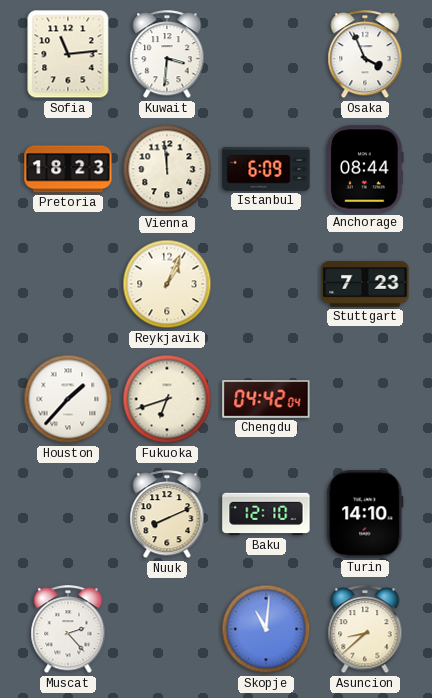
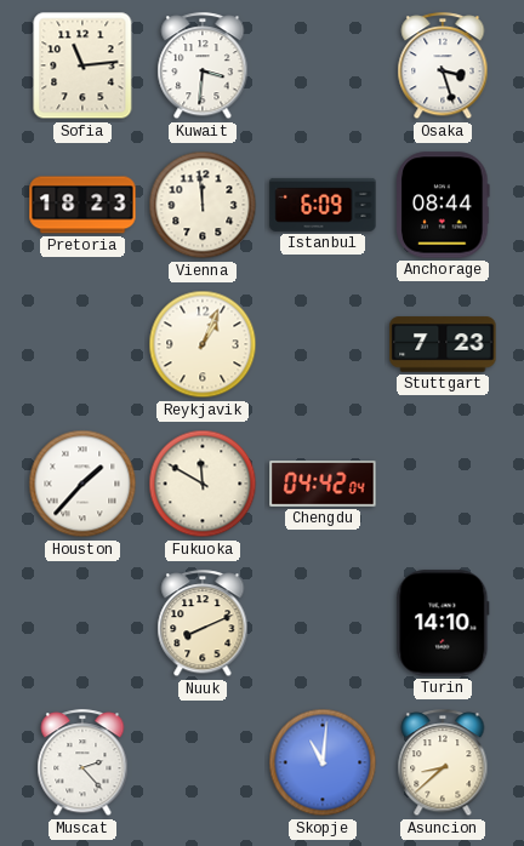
Osaka: 3:56 -> 3:27
Fukuoka: 6:42 -> 11:50
Baku: 12:10 -> none
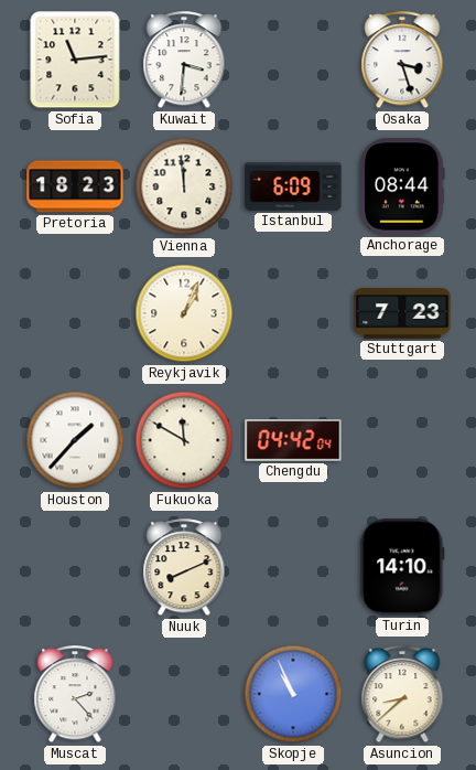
Skopje: 11:01 -> 10:56
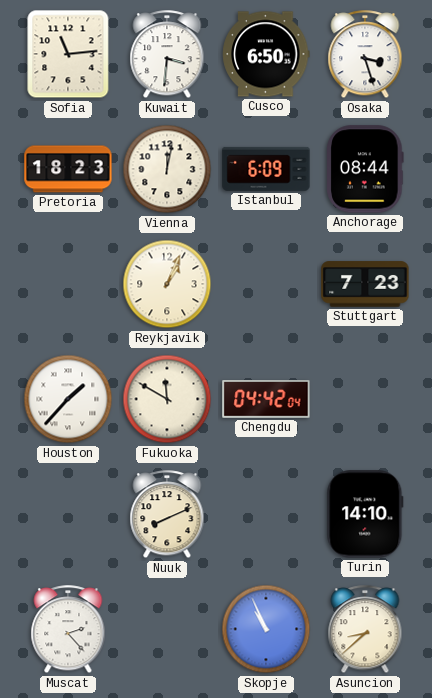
Cusco: none -> 6:50
Vienna: 11:59 -> 12:02
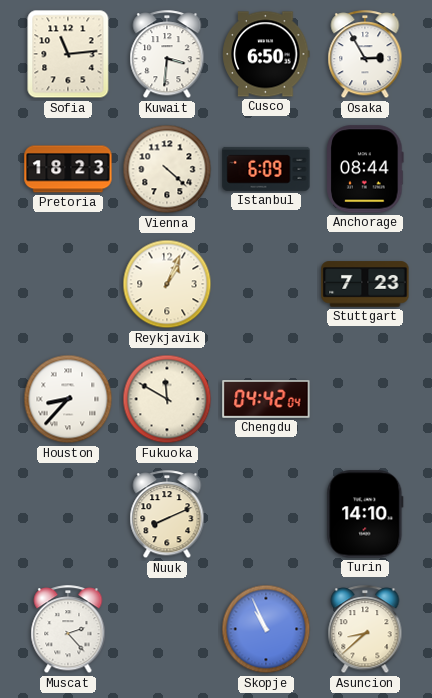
Osaka: 3:27 -> 2:55
Vienna: 12:02 -> 4:22
Houston: 1:37 -> 8:37
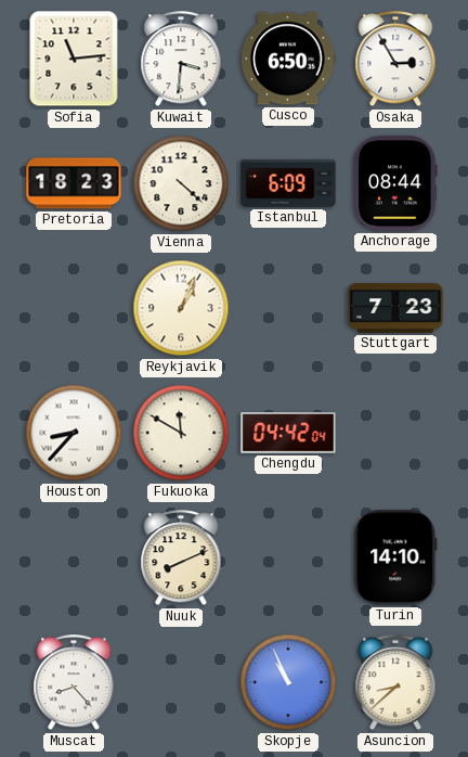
Muscat: 2:23 -> 8:23
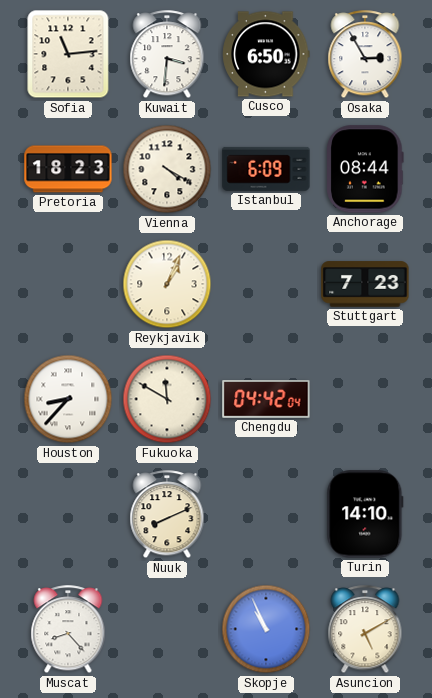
Vienna: 4:22 -> 4:20
Asuncion: 8:38 -> 5:10
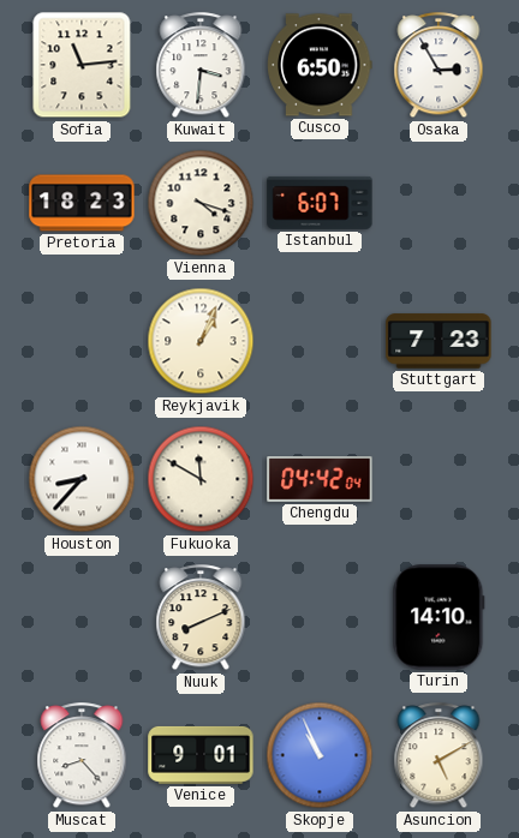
Vienna: 4:20 -> 4:18
Istanbul: 6:09 -> 6:07
Anchorage: 08:44 -> none
Venice: none -> 9:01
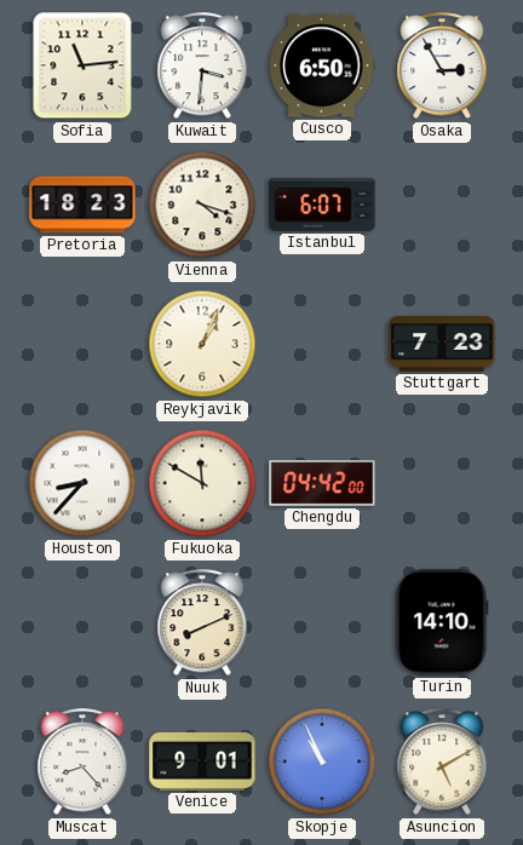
Chengdu: 04:42:04 -> 04:42:00
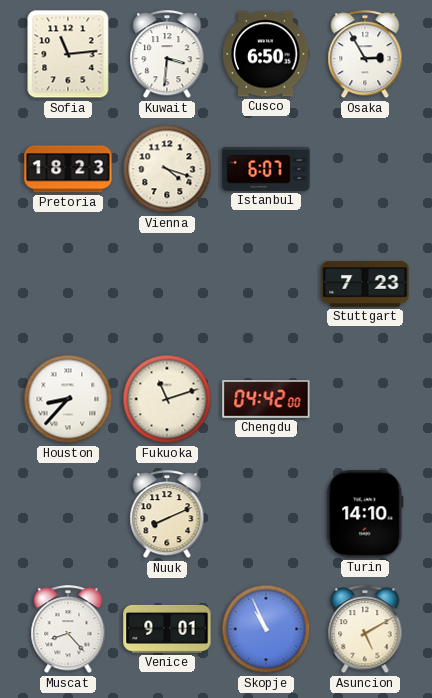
Reykjavik: 1:04 -> none
Fukuoka: 11:50 -> 11:12
